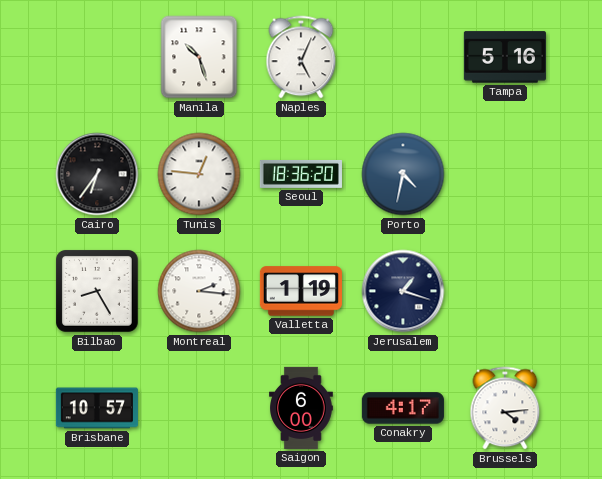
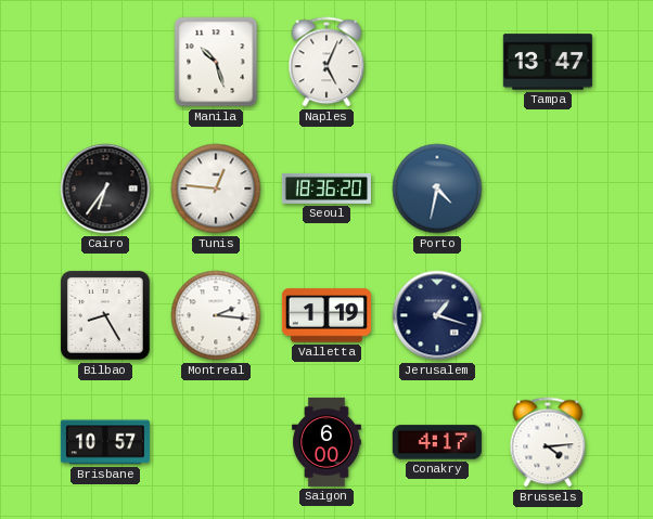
Tampa: 5:16 -> 13:47
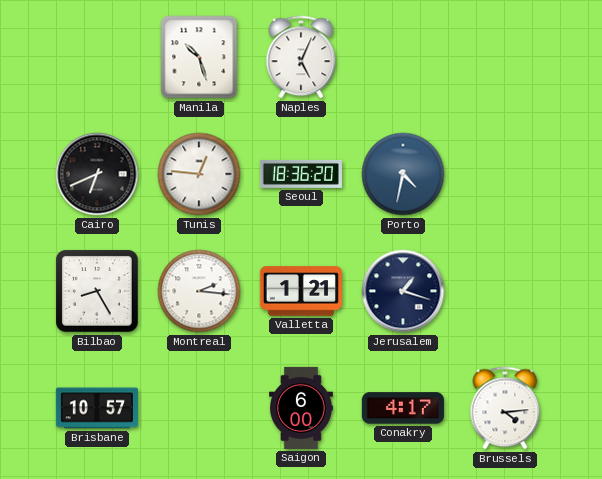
Tampa: 13:47 -> none
Cairo: 6:36 -> 6:41
Valletta: 1:19 -> 1:21
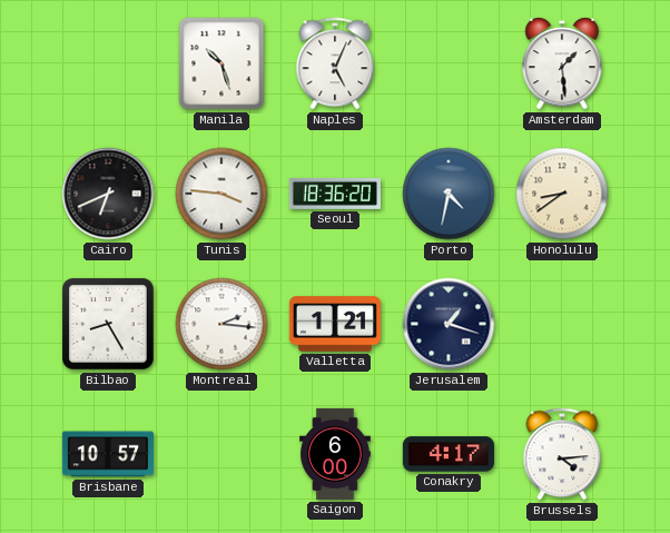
Amsterdam: none -> 1:29
Tunis: 12:46 -> 3:46
Honolulu: none -> 8:39
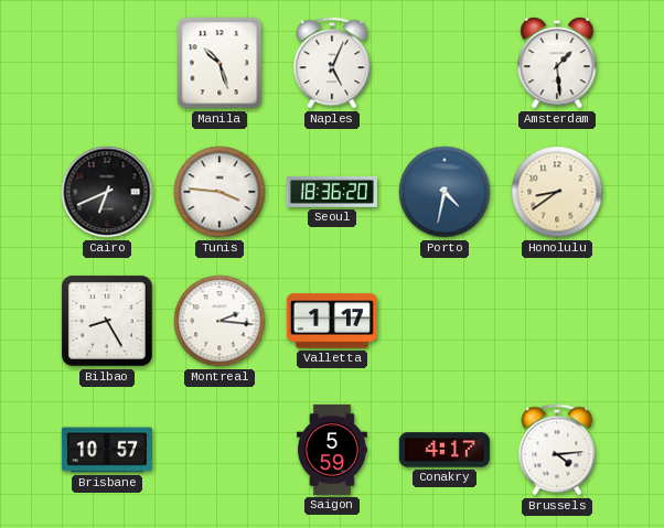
Valletta: 1:21 -> 1:17
Jerusalem: 1:18 -> none
Saigon: 6:00 -> 5:59
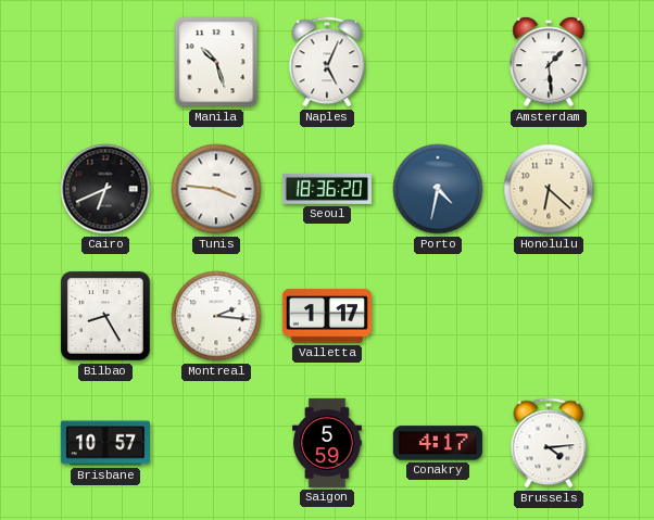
Honolulu: 8:39 -> 6:22
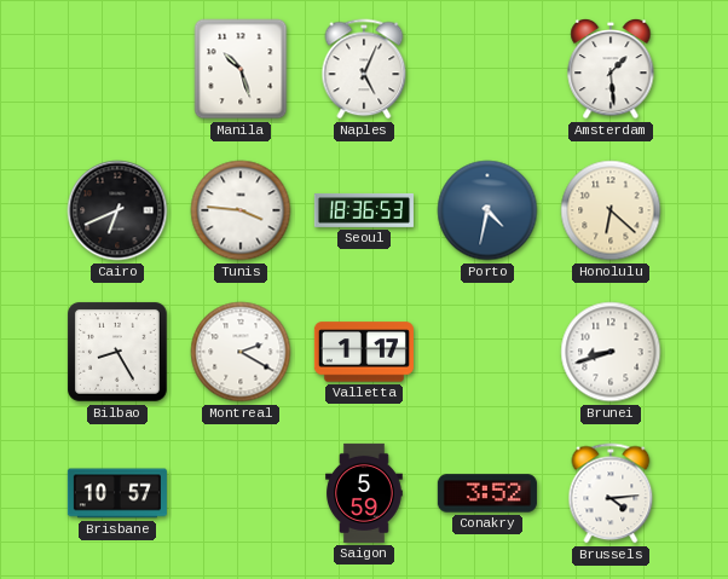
Seoul: 18:36:20 -> 18:36:53
Montreal: 2:16 -> 2:20
Brunei: none -> 8:42
Conakry: 4:17 -> 3:52
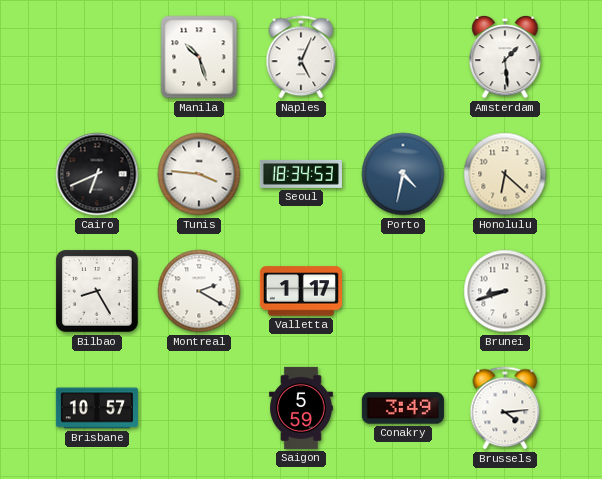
Seoul: 18:36 -> 18:34
Conakry: 3:52 -> 3:49
